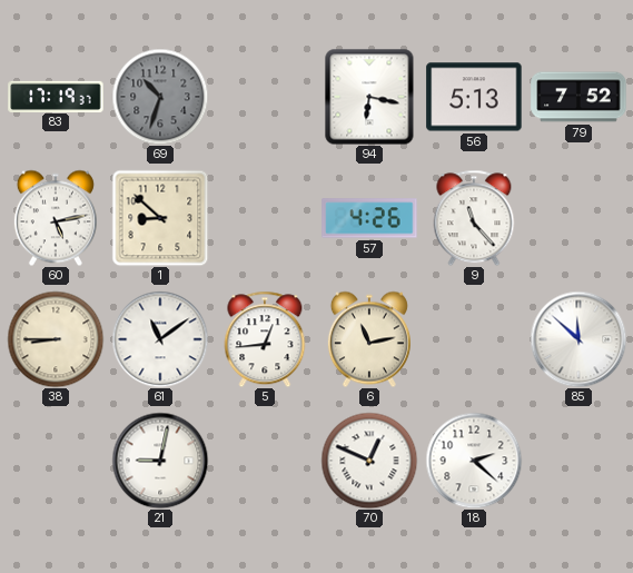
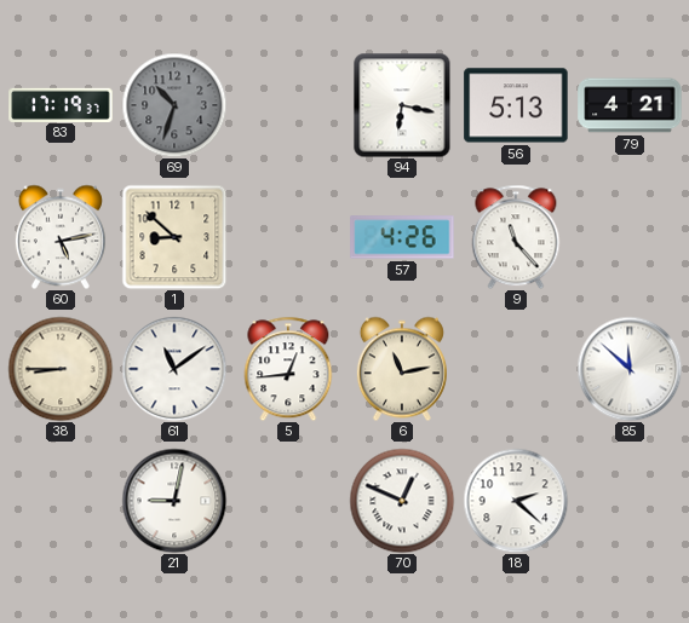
79: 7:52 -> 4:21
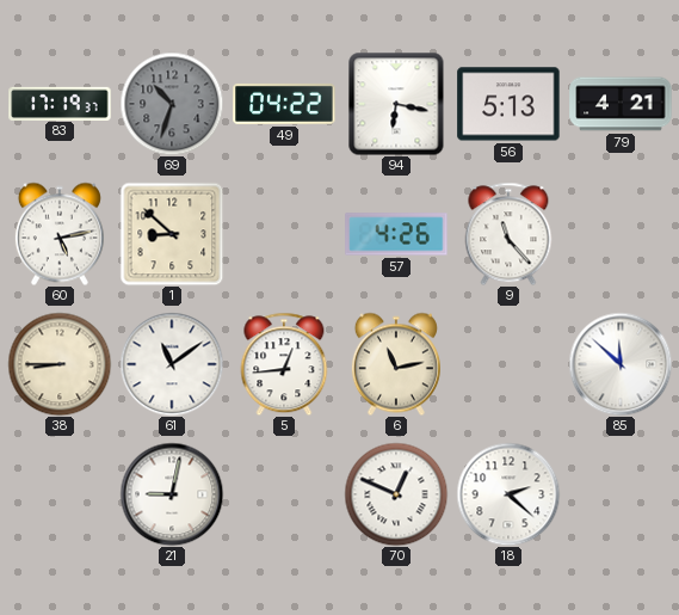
49: none -> 04:22
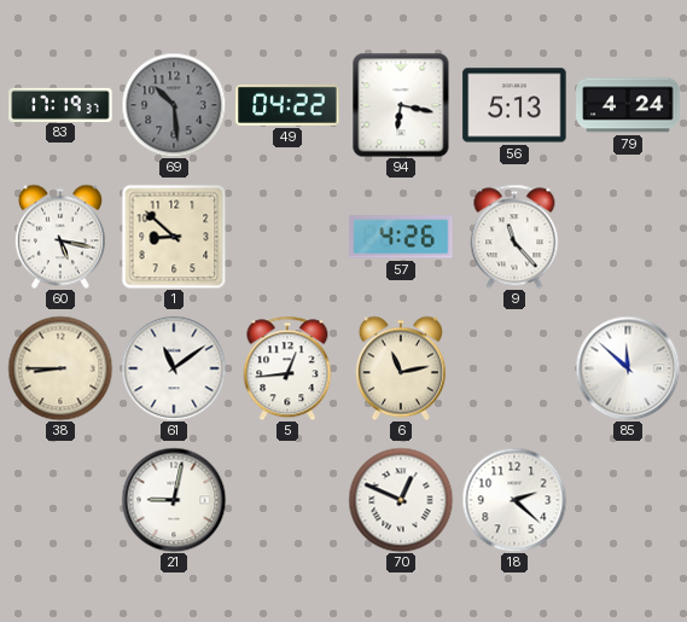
69: 10:33 -> 10:29
79: 4:21 -> 4:24
60: 5:13 -> 5:17
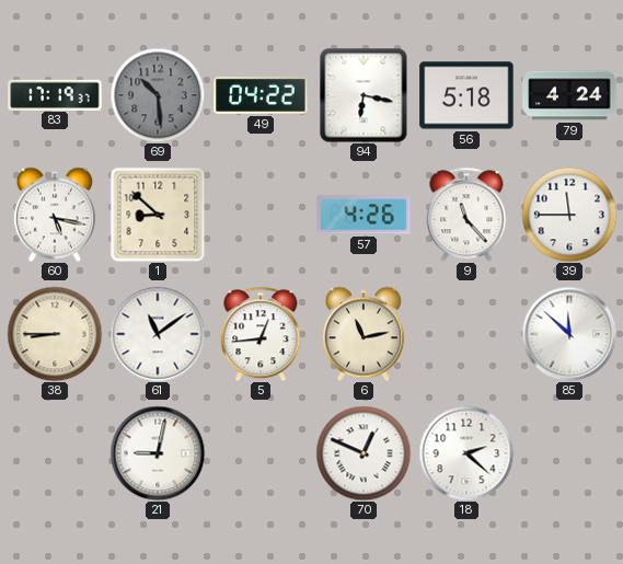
56: 5:13 -> 5:18
39: none -> 11:45
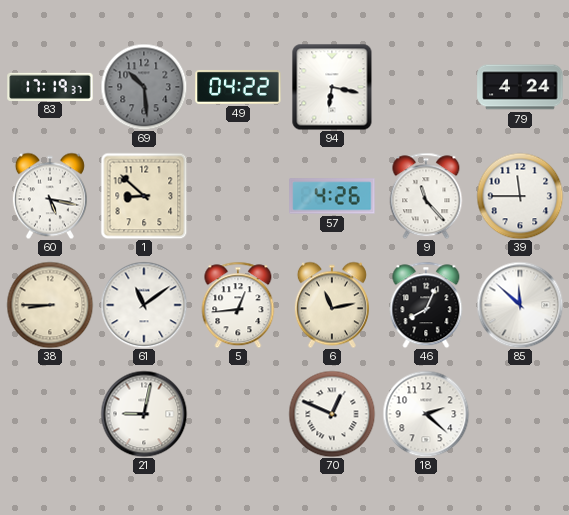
56: 5:18 -> none
46: none -> 8:04
